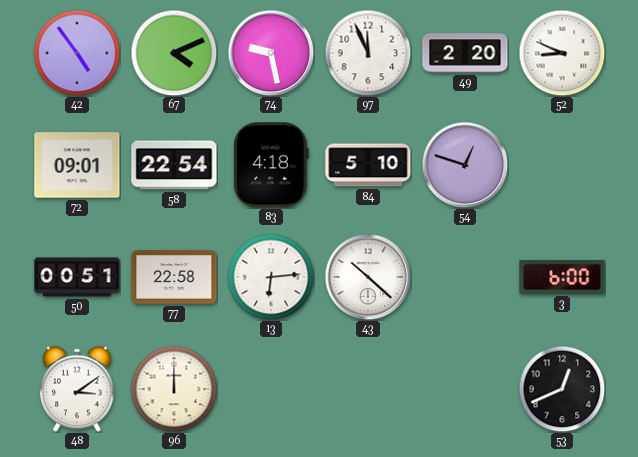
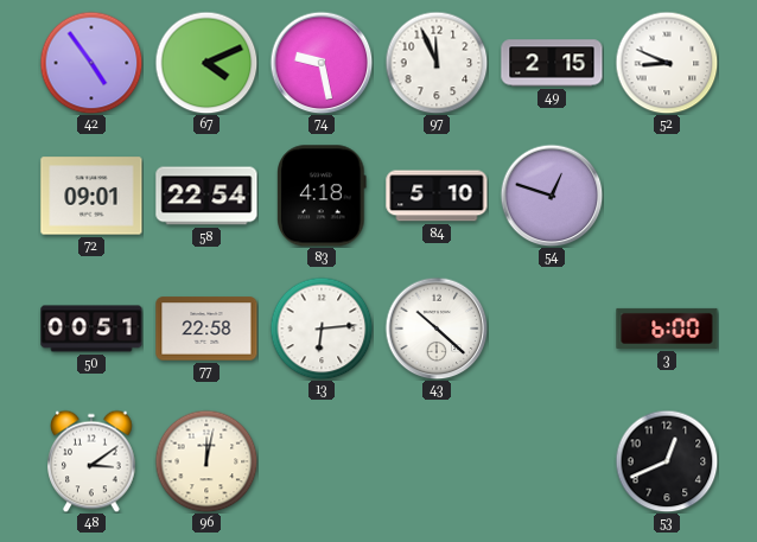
49: 2:20 -> 2:15
96: 12:00 -> 12:02
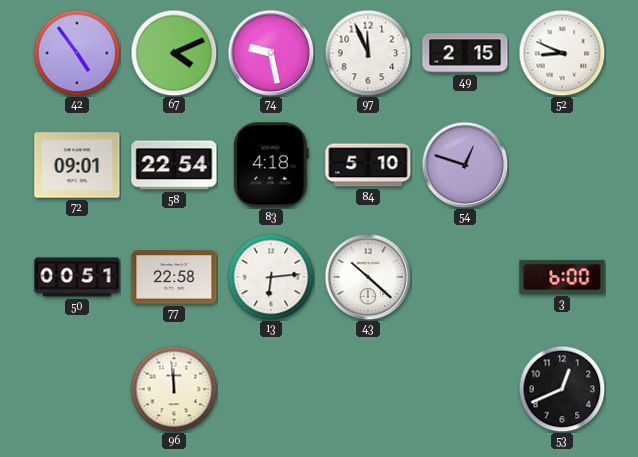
48: 3:09 -> none
96: 12:02 -> 11:59
